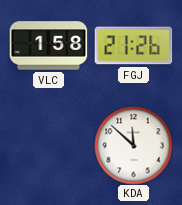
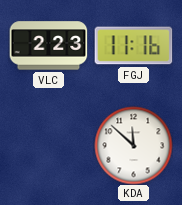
VLC: 1:58 -> 2:23
FGJ: 21:26 -> 11:16
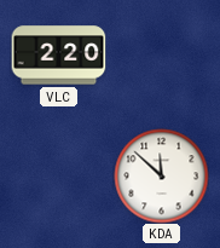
VLC: 2:23 -> 2:20
FGJ: 11:16 -> none
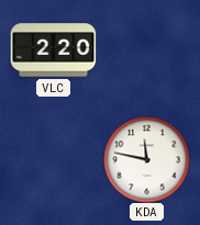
KDA: 11:52 -> 11:47
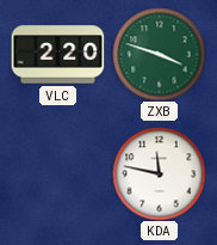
ZXB: none -> 3:48
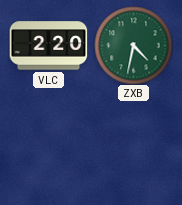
ZXB: 3:48 -> 4:32
KDA: 11:47 -> none
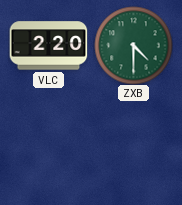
ZXB: 4:32 -> 4:30
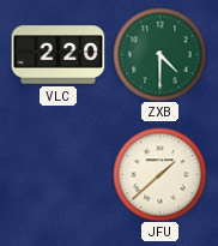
JFU: none -> 1:38
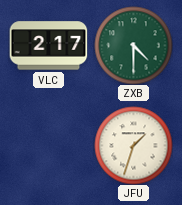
VLC: 2:20 -> 2:17
JFU: 1:38 -> 1:33
